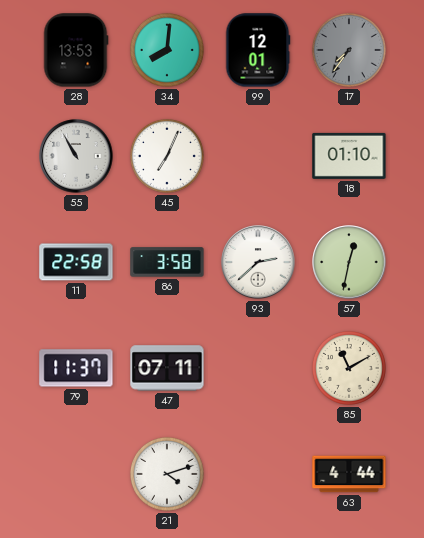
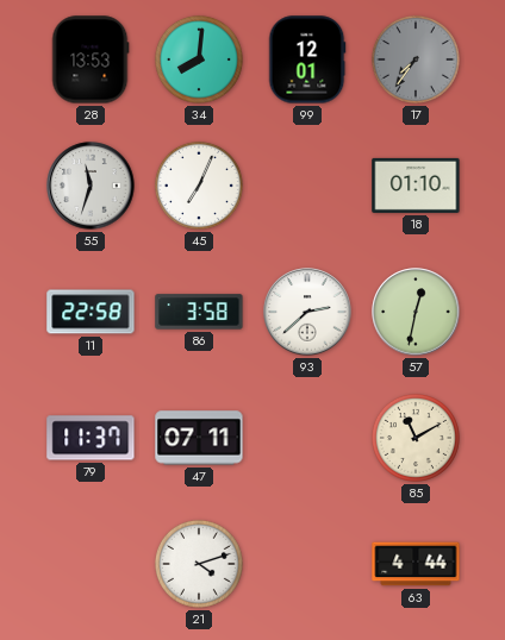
55: 10:55 -> 11:33
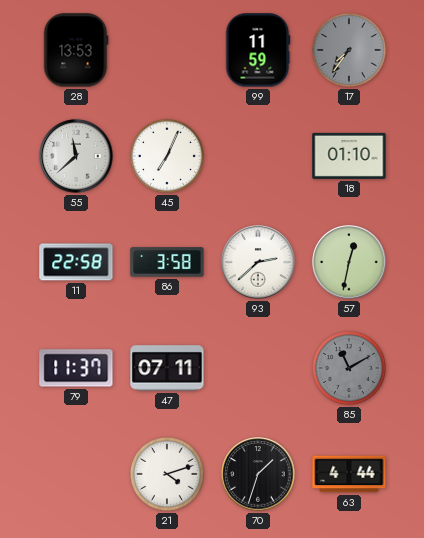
34: 8:01 -> none
99: 12:01 -> 11:59
55: 11:33 -> 11:38
85 dial: cream -> grey
70: none -> 1:33
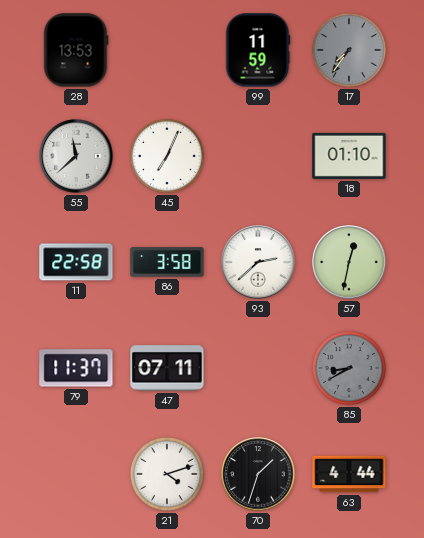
85: 11:10 -> 8:40
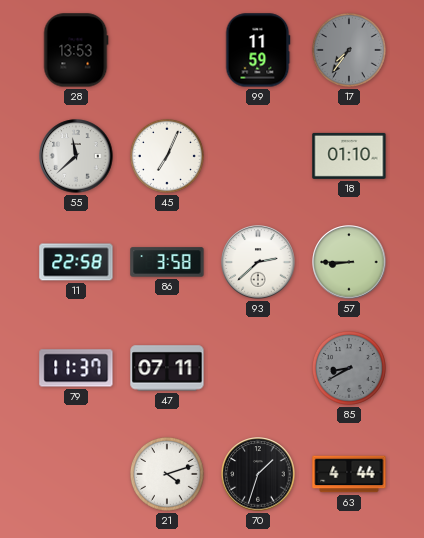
57: 12:32 -> 8:45
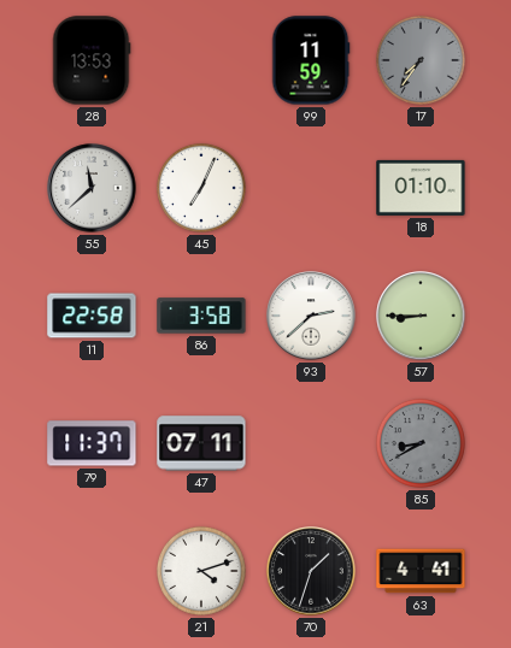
63: 4:44 -> 4:41
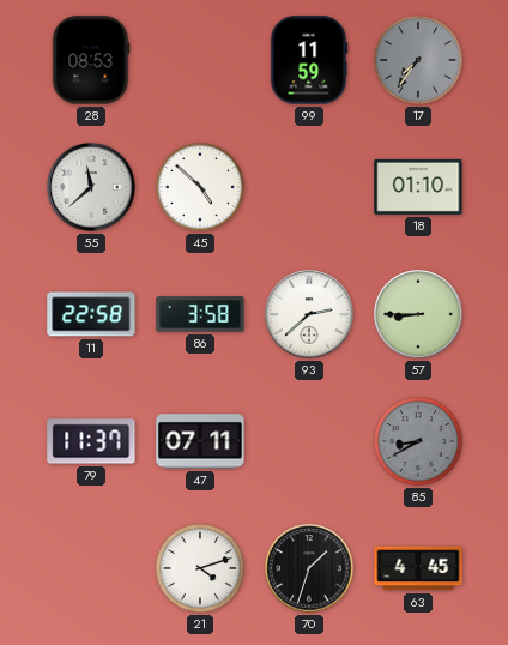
28: 13:53 -> 08:53
45: 7:04 -> 4:52
63: 4:41 -> 4:45
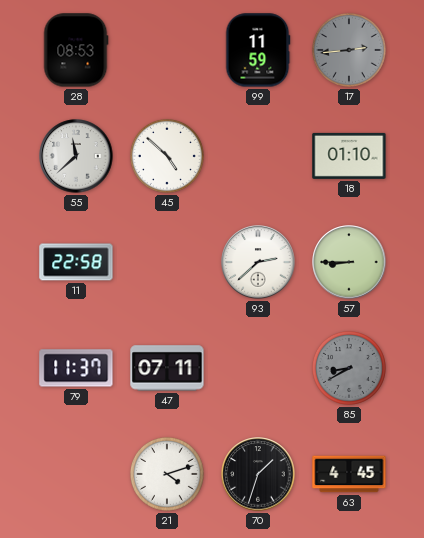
17: 7:36 -> 2:44
86: 3:58 -> none
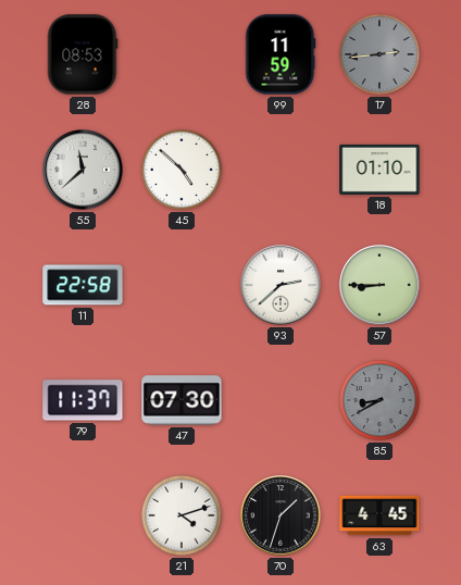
47: 07:11 -> 07:30
